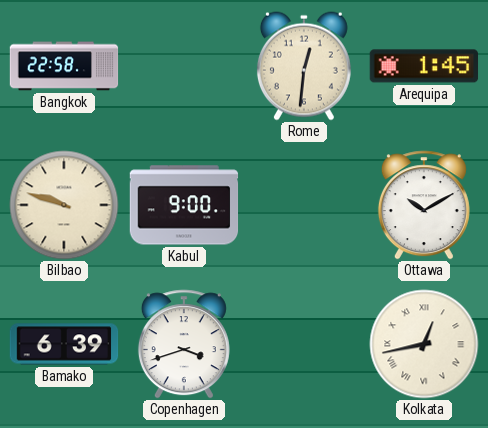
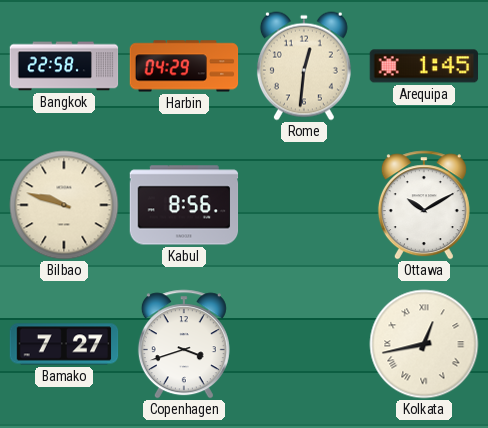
Harbin: none -> 04:29
Kabul: 9:00 -> 8:56
Bamako: 6:39 -> 7:27
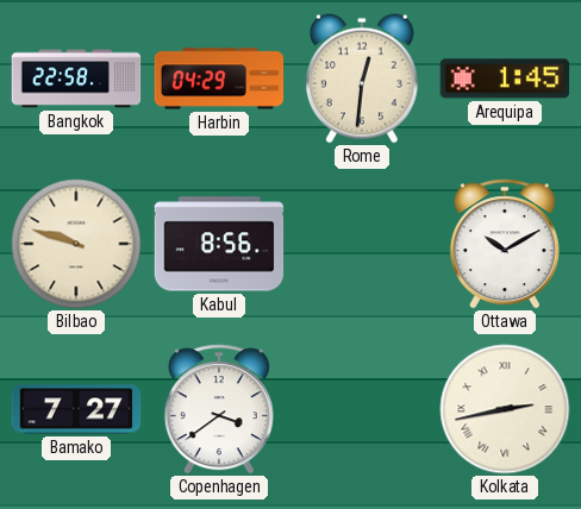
Copenhagen: 3:42 -> 3:39
Kolkata: 12:43 -> 2:43
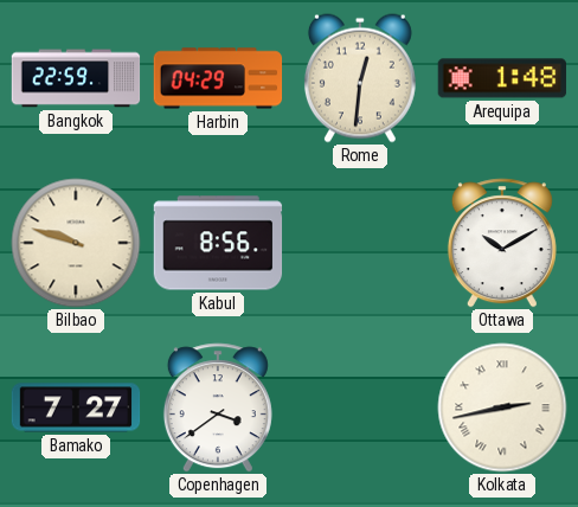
Bangkok: 22:58 -> 22:59
Arequipa: 1:45 -> 1:48
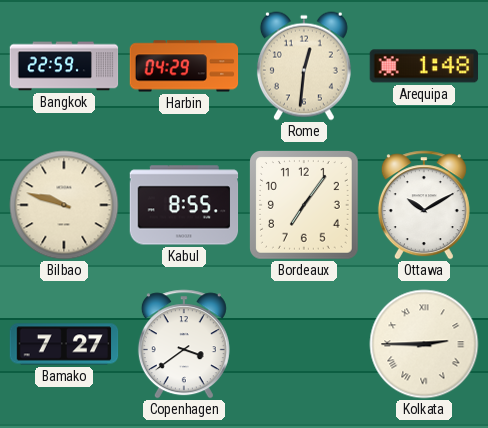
Kabul: 8:56 -> 8:55
Bordeaux: none -> 7:06
Kolkata: 2:43 -> 2:45
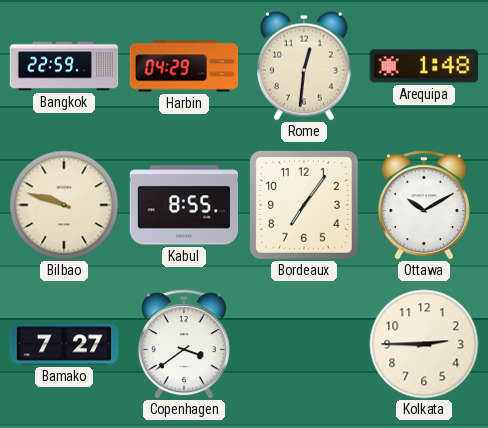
Kolkata numerals: Roman -> Arabic
